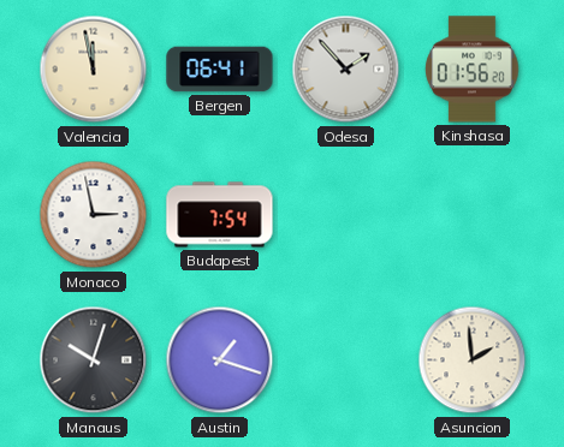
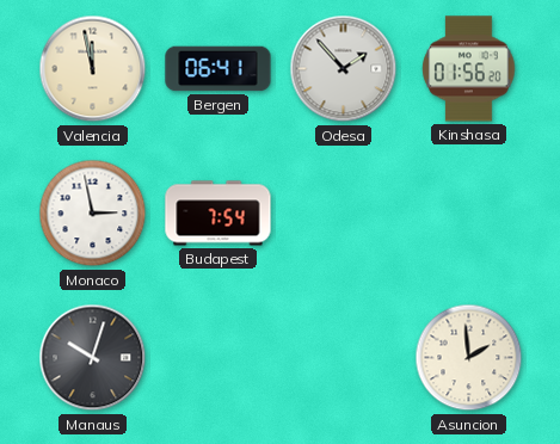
Austin: 1:18 -> none
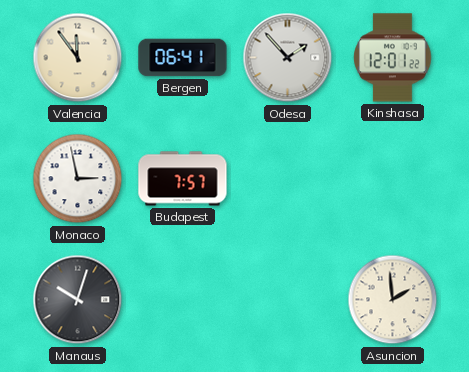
Valencia: 11:58 -> 11:54
Kinshasa: 01:56 -> 12:01
Budapest: 7:54 -> 7:57
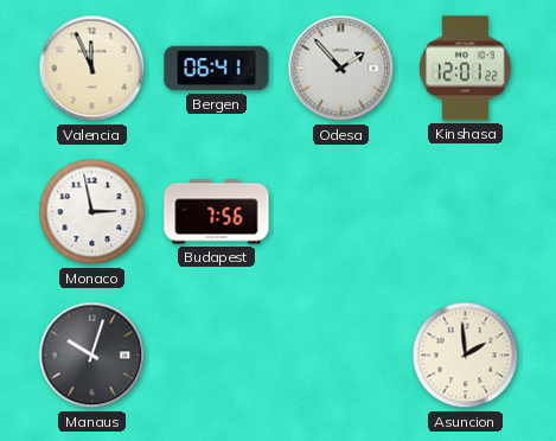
Valencia: 11:54 -> 11:56
Budapest: 7:57 -> 7:56
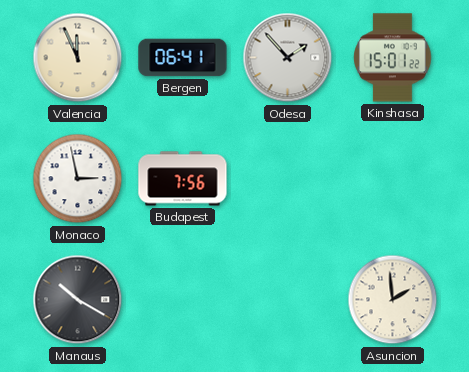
Kinshasa: 12:01 -> 15:01
Manaus: 10:03 -> 10:20
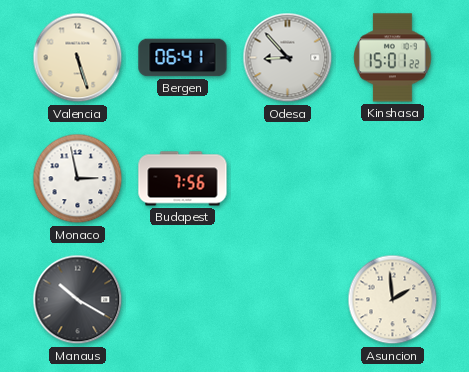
Valencia: 11:56 -> 5:27
Odesa: 1:53 -> 8:53
